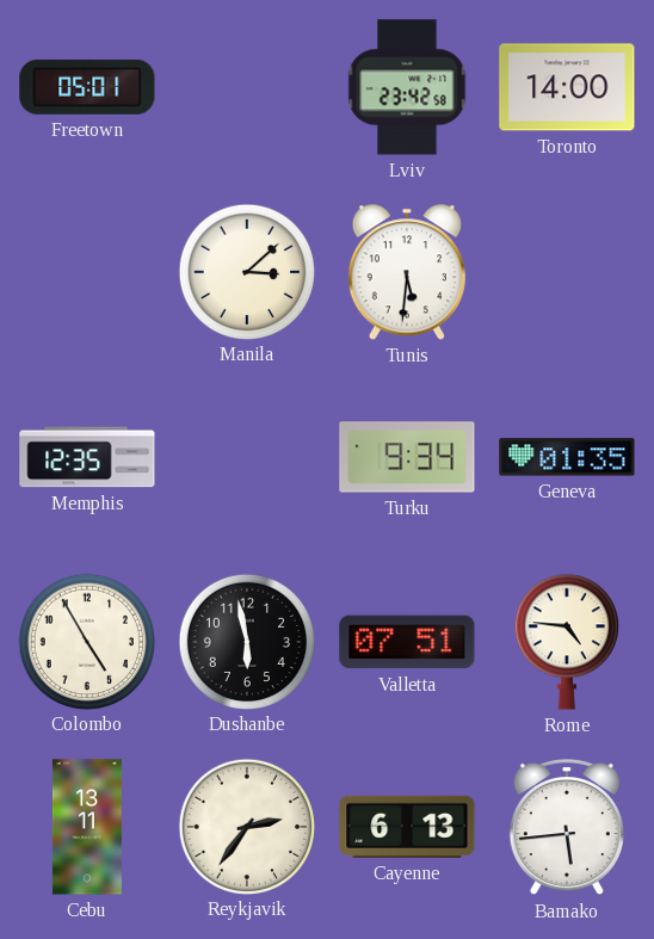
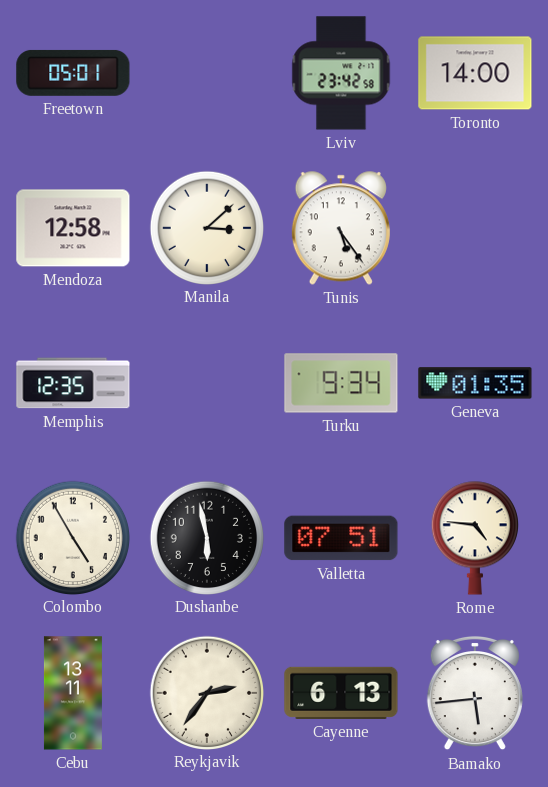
Mendoza: none -> 12:58
Tunis: 5:31 -> 5:24
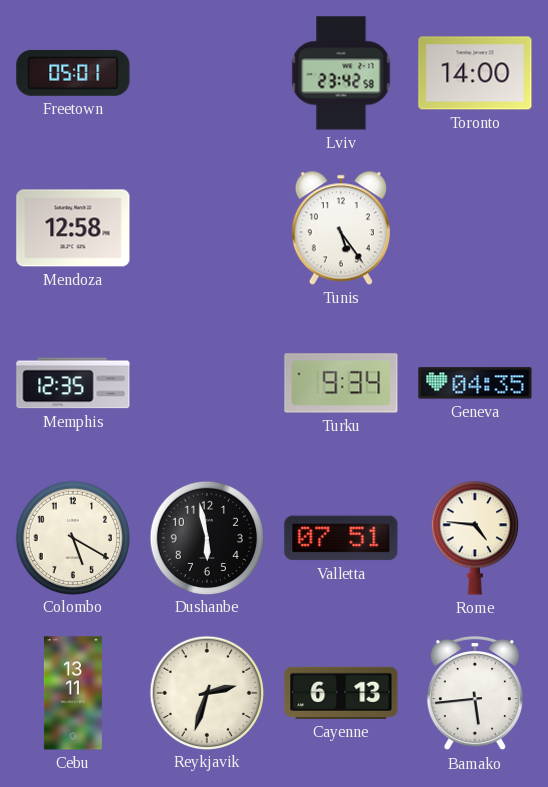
Manila: 3:08 -> none
Geneva: 01:35 -> 04:35
Colombo: 4:55 -> 5:20
Reykjavik: 2:36 -> 2:33
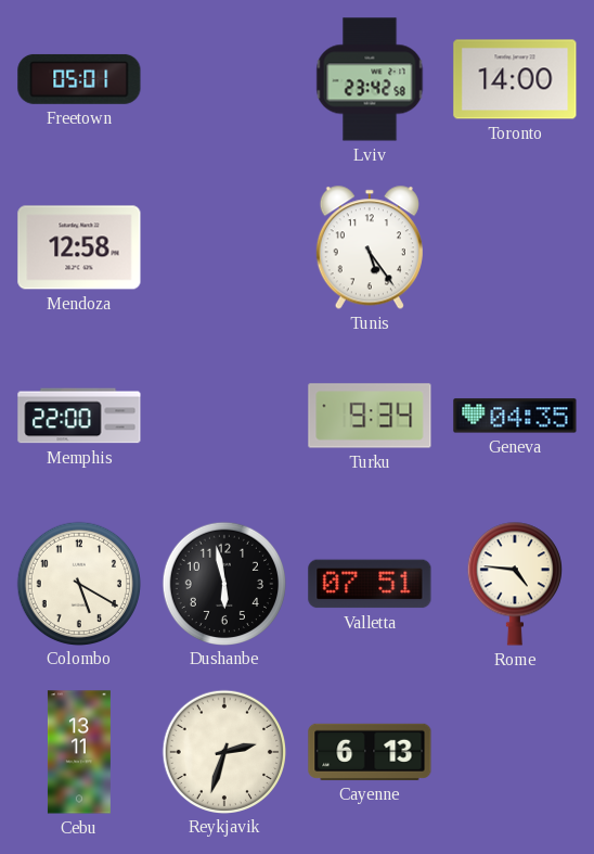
Memphis: 12:35 -> 22:00
Bamako: 5:44 -> none
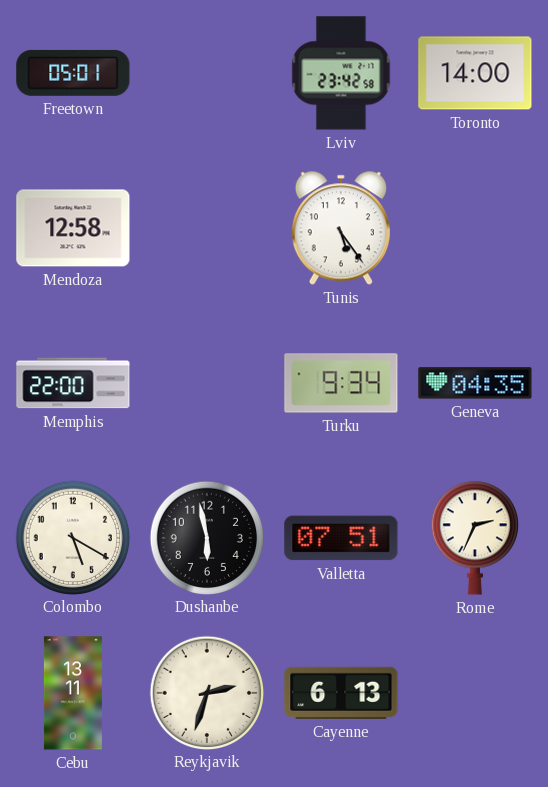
Rome: 4:46 -> 2:34
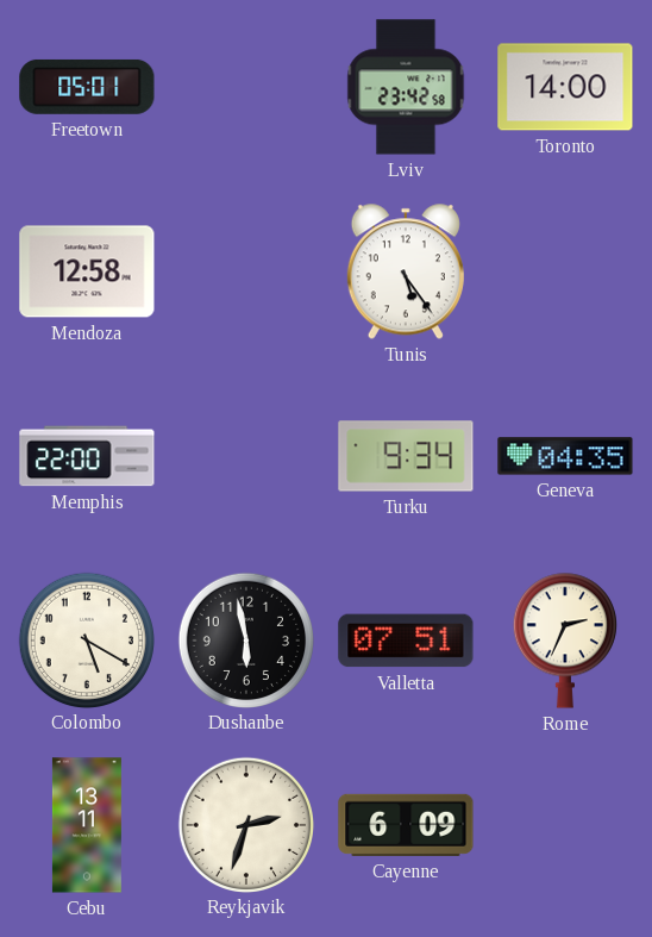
Cayenne: 6:13 -> 6:09
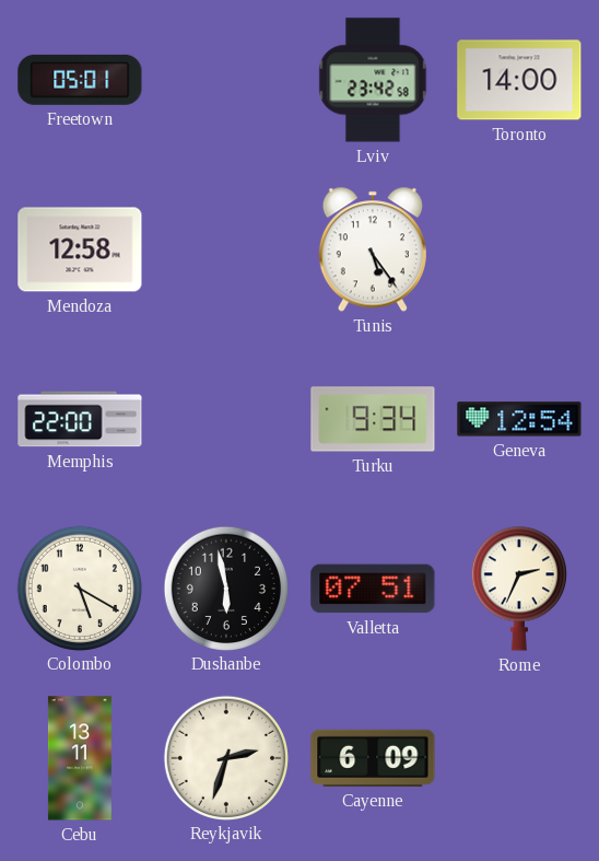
Geneva: 04:35 -> 12:54
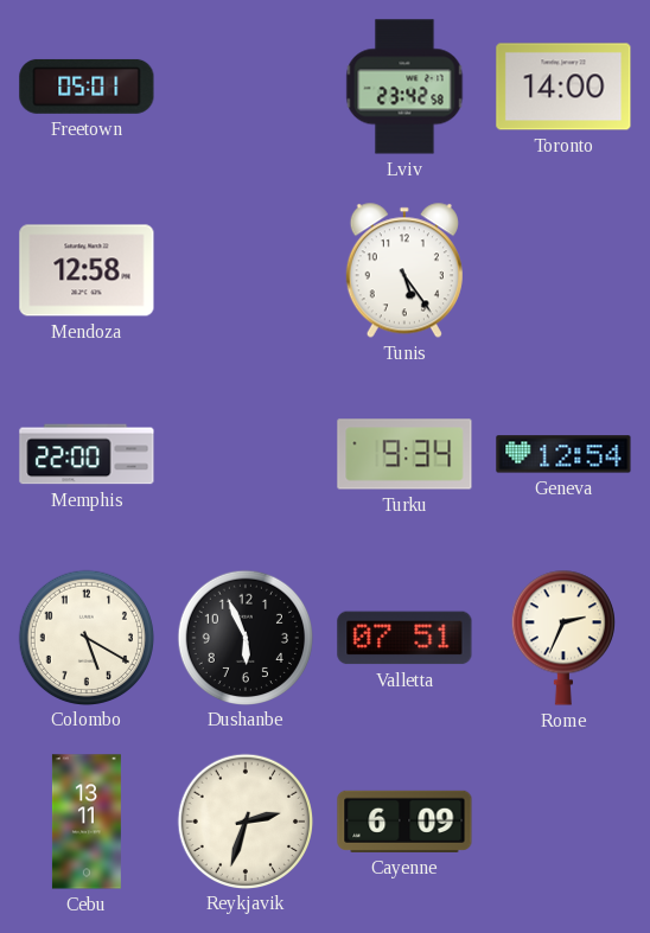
Dushanbe: 5:58 -> 5:56
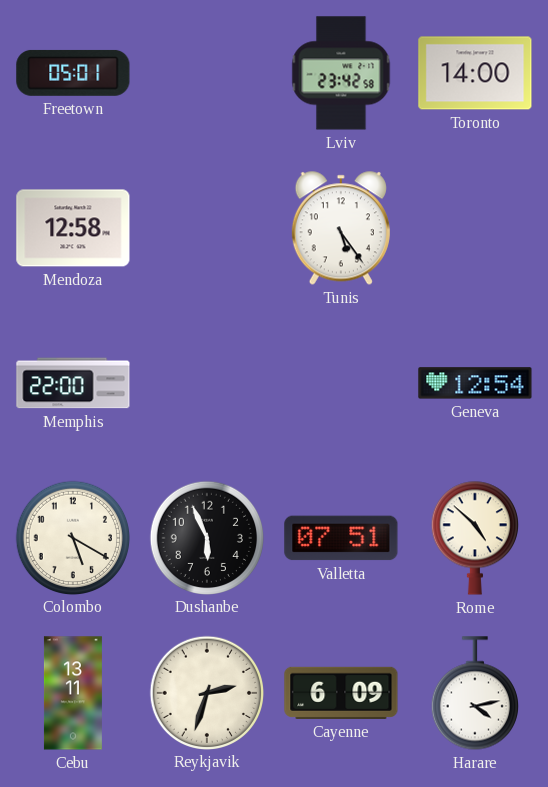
Turku: 9:34 -> none
Rome: 2:34 -> 4:52
Harare: none -> 4:13
